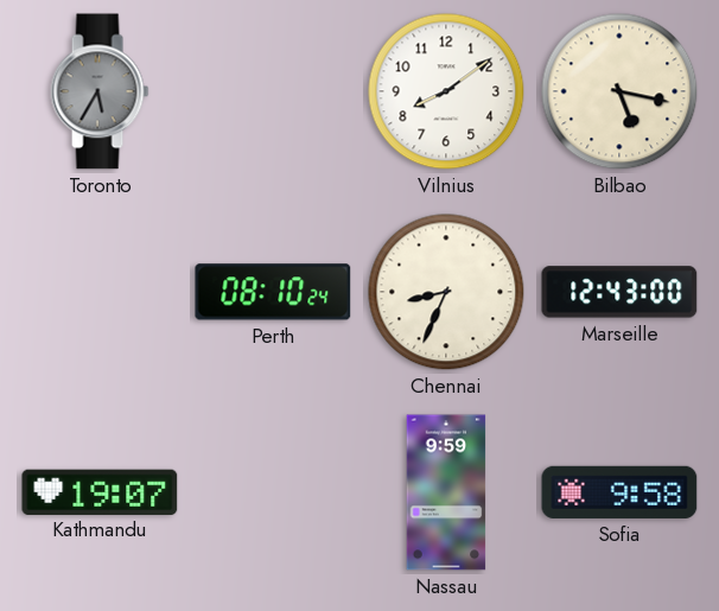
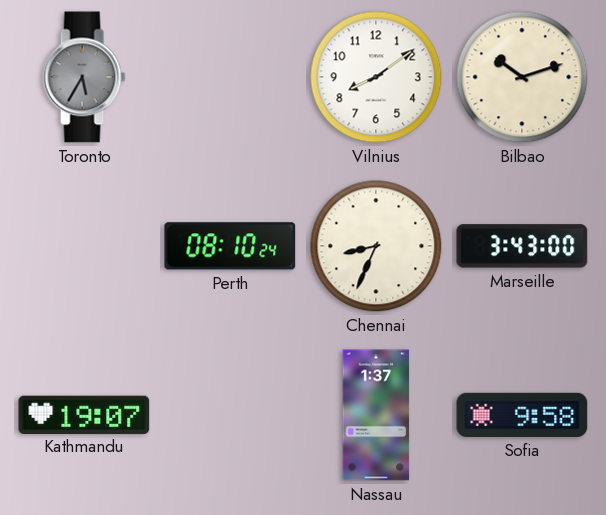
Bilbao: 5:17 -> 10:12
Marseille: 12:43 -> 3:43
Nassau: 9:59 -> 1:37
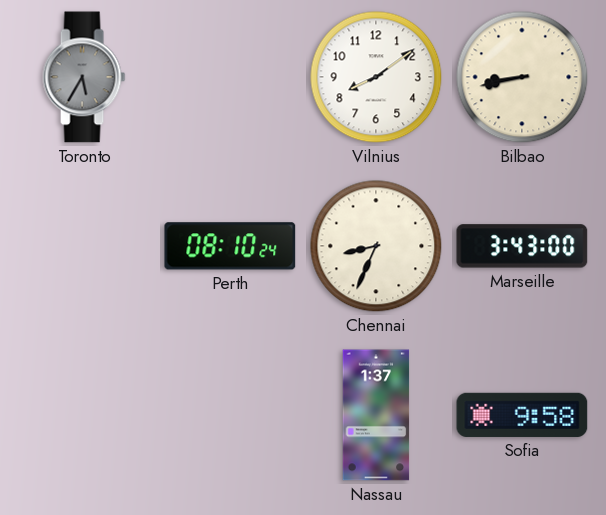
Bilbao: 10:12 -> 8:43
Kathmandu: 19:07 -> none
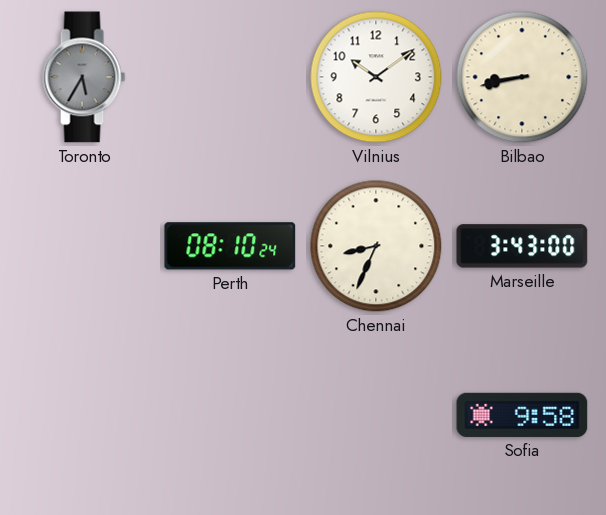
Vilnius: 8:09 -> 10:09
Nassau: 1:37 -> none
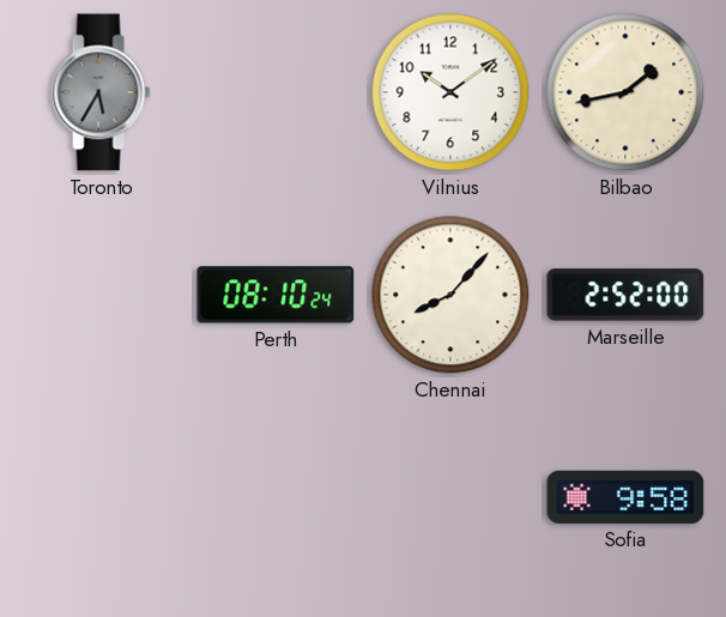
Bilbao: 8:43 -> 1:43
Chennai: 8:34 -> 8:07
Marseille: 3:43 -> 2:52
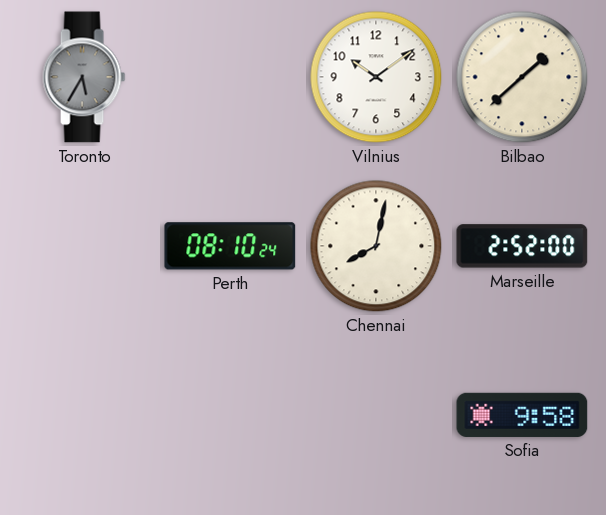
Bilbao: 1:43 -> 1:38
Chennai: 8:07 -> 8:02
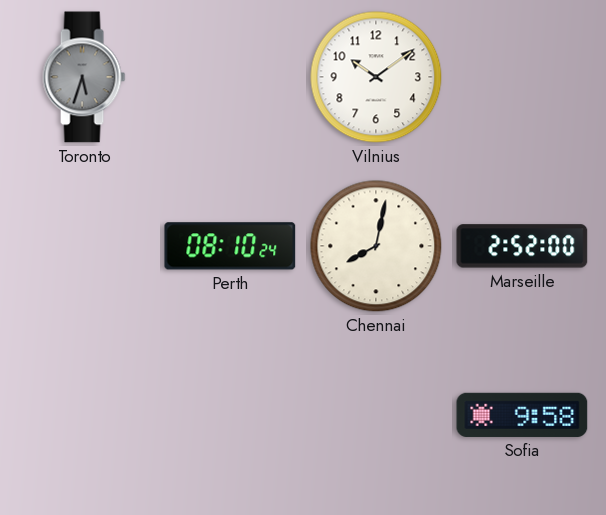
Toronto: 5:35 -> 5:33
Bilbao: 1:38 -> none
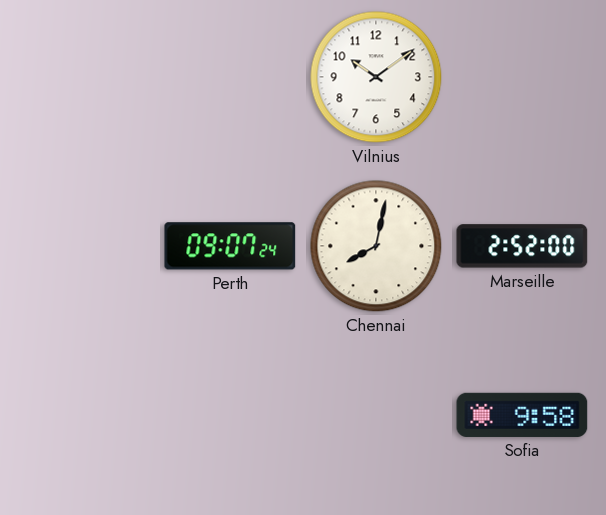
Toronto: 5:33 -> none
Perth: 08:10 -> 09:07
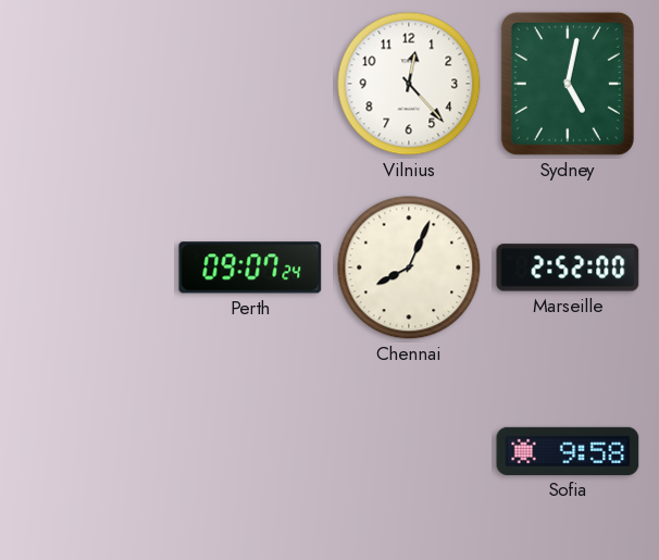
Vilnius: 10:09 -> 12:23
Sydney: none -> 5:02
Chennai: 8:02 -> 8:04
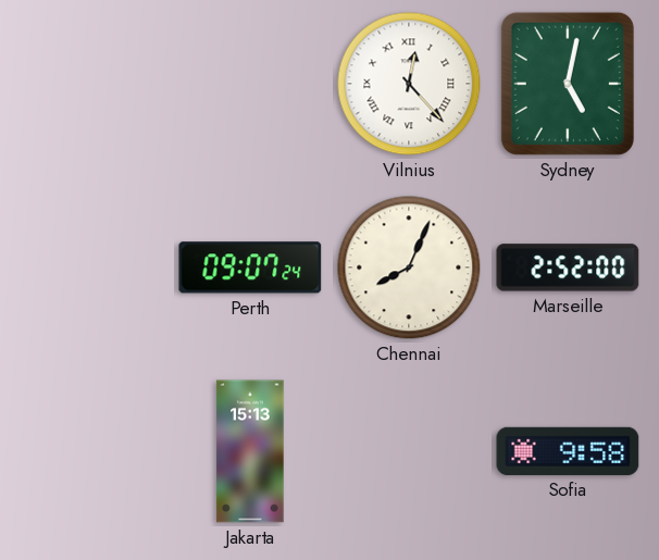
Vilnius numerals: Arabic -> Roman
Jakarta: none -> 15:13
